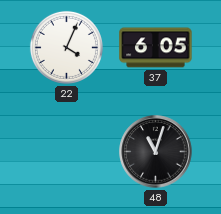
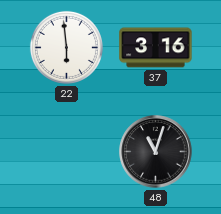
22: 4:04 -> 5:59
37: 6:05 -> 3:16
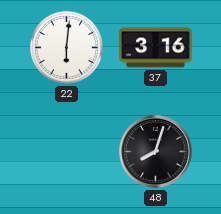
22: 5:59 -> 6:01
48: 11:03 -> 8:03
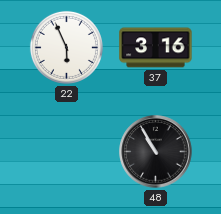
22: 6:01 -> 5:56
48: 8:03 -> 10:55
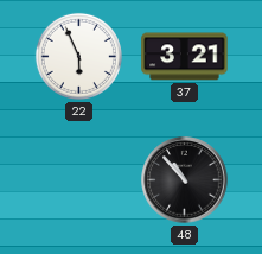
37: 3:16 -> 3:21
48: 10:55 -> 10:53
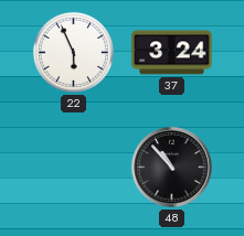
37: 3:21 -> 3:24
